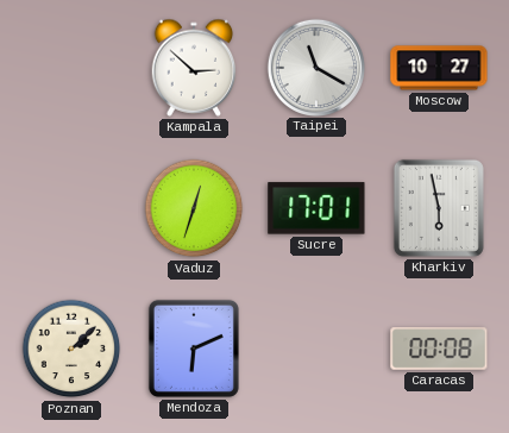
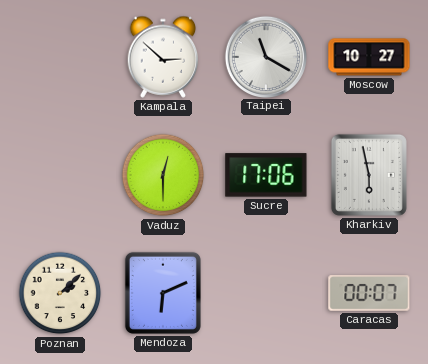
Vaduz: 12:33 -> 12:30
Sucre: 17:01 -> 17:06
Caracas: 00:08 -> 00:07
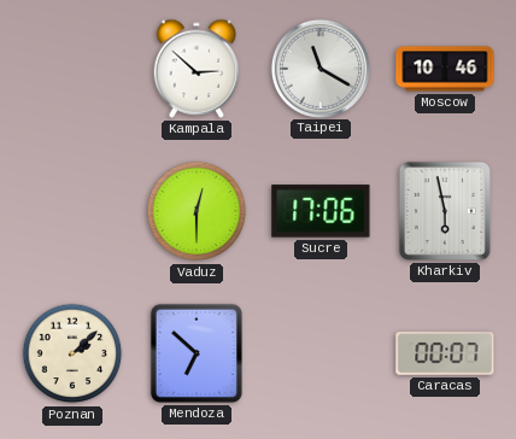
Moscow: 10:27 -> 10:46
Mendoza: 6:11 -> 6:52
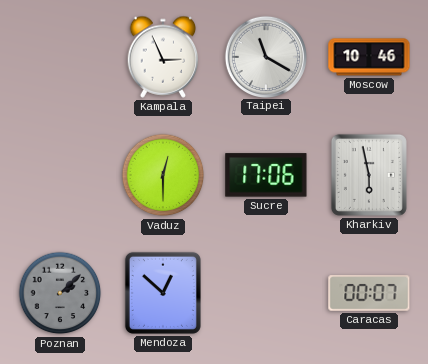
Kampala: 2:52 -> 2:56
Poznan dial: cream -> grey
Mendoza: 6:52 -> 12:52
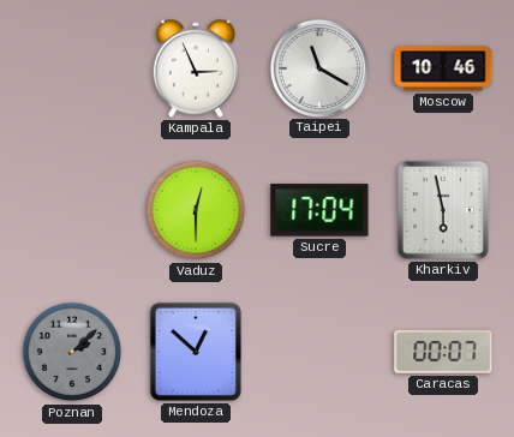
Sucre: 17:06 -> 17:04
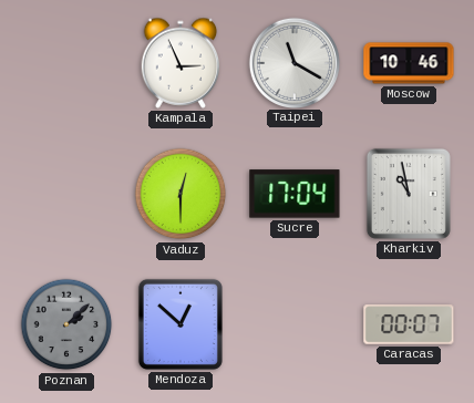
Kharkiv: 5:58 -> 10:58
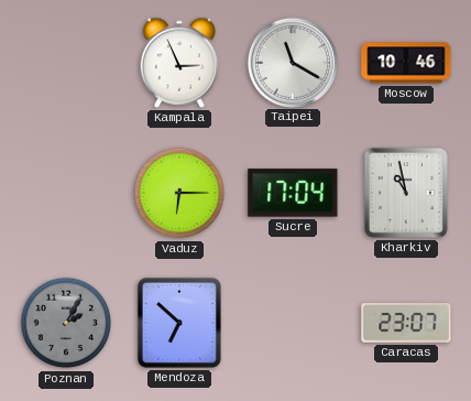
Vaduz: 12:30 -> 6:15
Poznan: 2:08 -> 2:05
Mendoza: 12:52 -> 6:52
Caracas: 00:07 -> 23:07
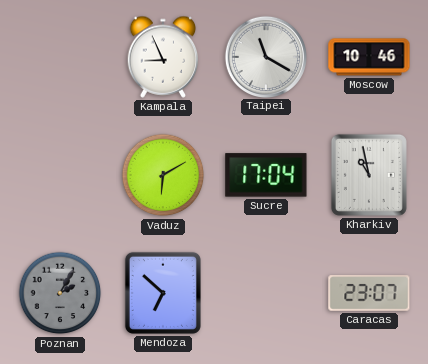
Kampala: 2:56 -> 8:56
Vaduz: 6:15 -> 6:10
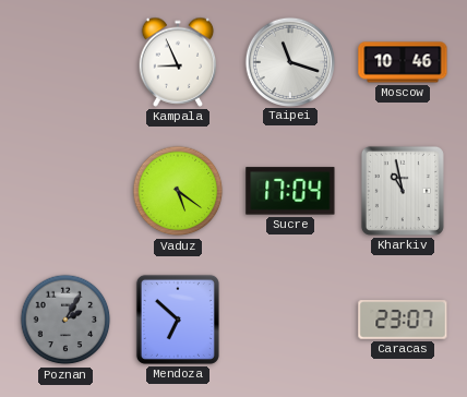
Taipei: 11:20 -> 11:18
Vaduz: 6:10 -> 5:21
